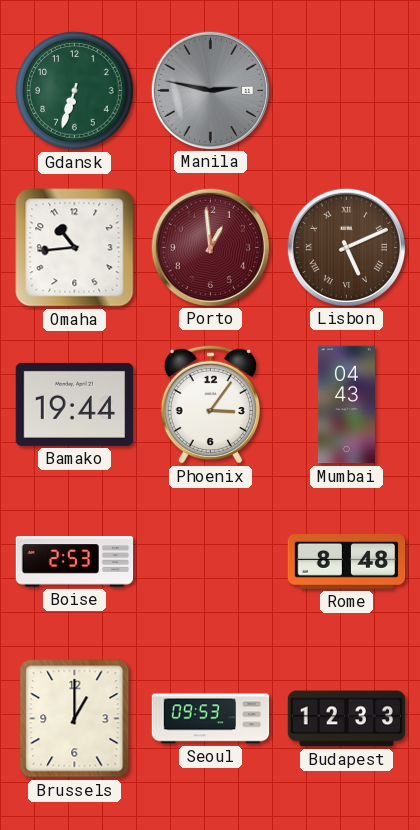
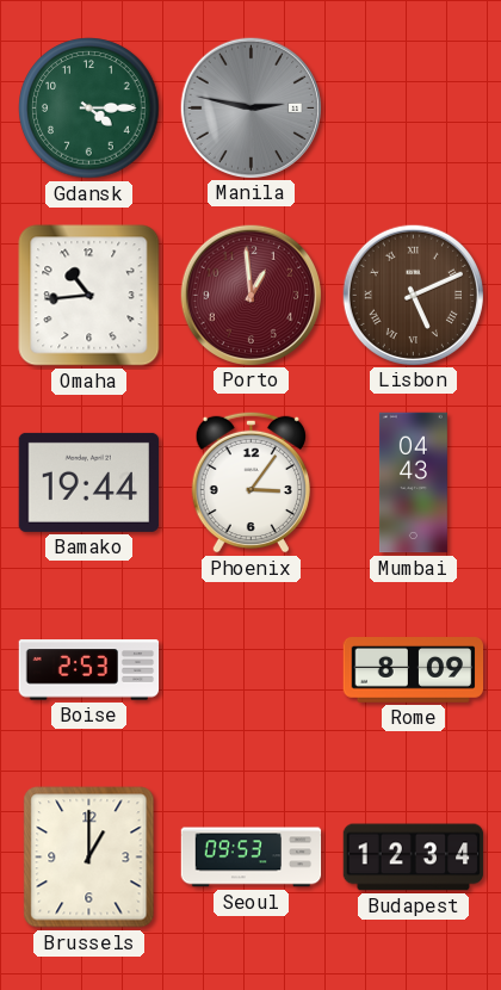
Gdansk: 6:33 -> 4:15
Rome: 8:48 -> 8:09
Budapest: 12:33 -> 12:34
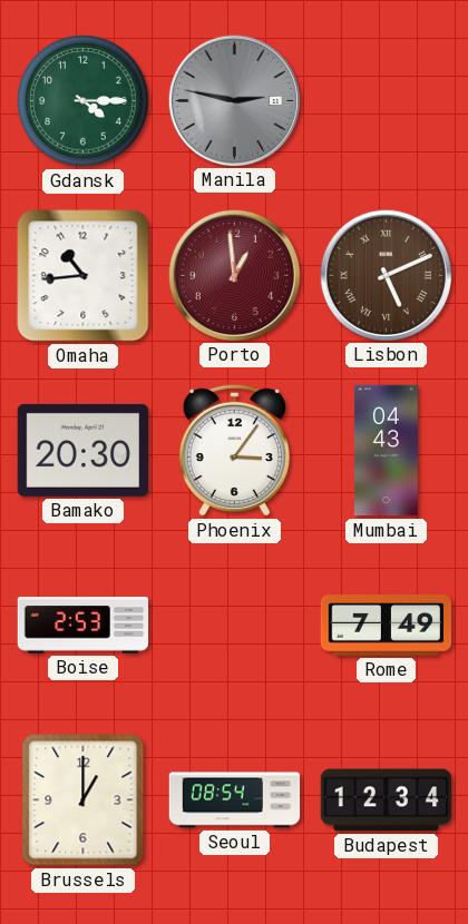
Bamako: 19:44 -> 20:30
Rome: 8:09 -> 7:49
Seoul: 09:53 -> 08:54
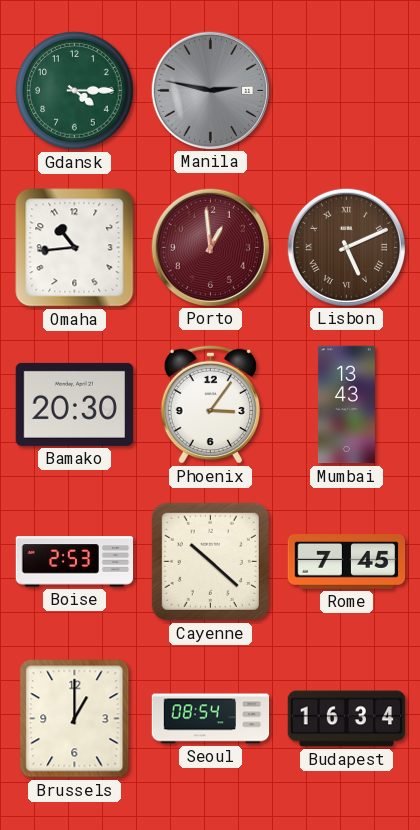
Mumbai: 04:43 -> 13:43
Cayenne: none -> 10:22
Rome: 7:49 -> 7:45
Budapest: 12:34 -> 16:34
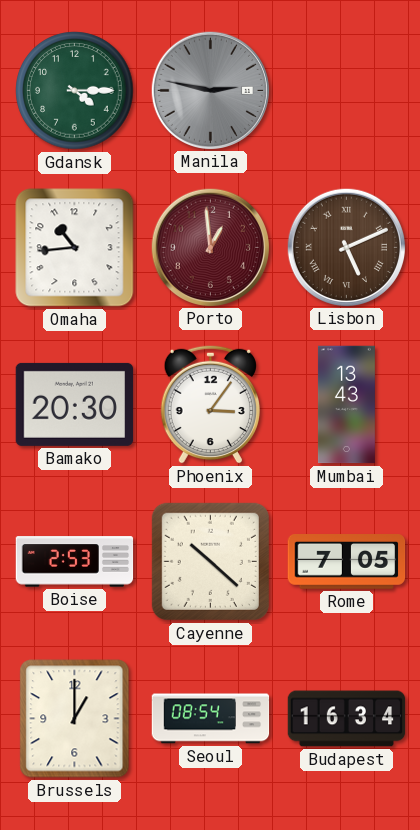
Rome: 7:45 -> 7:05
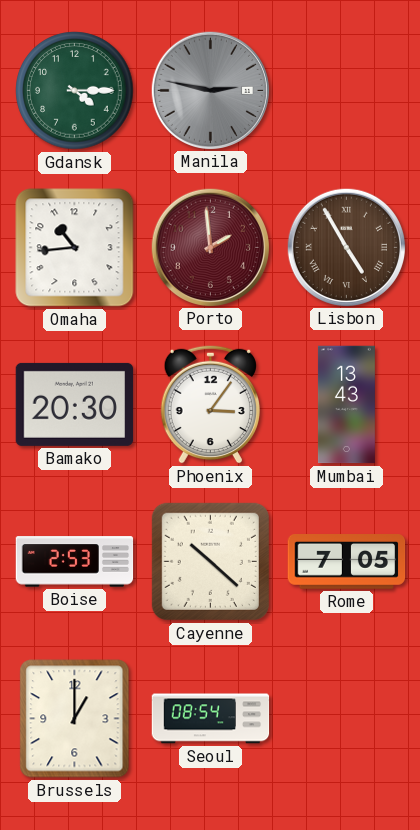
Porto: 12:59 -> 1:59
Lisbon: 5:11 -> 4:55
Budapest: 16:34 -> none
